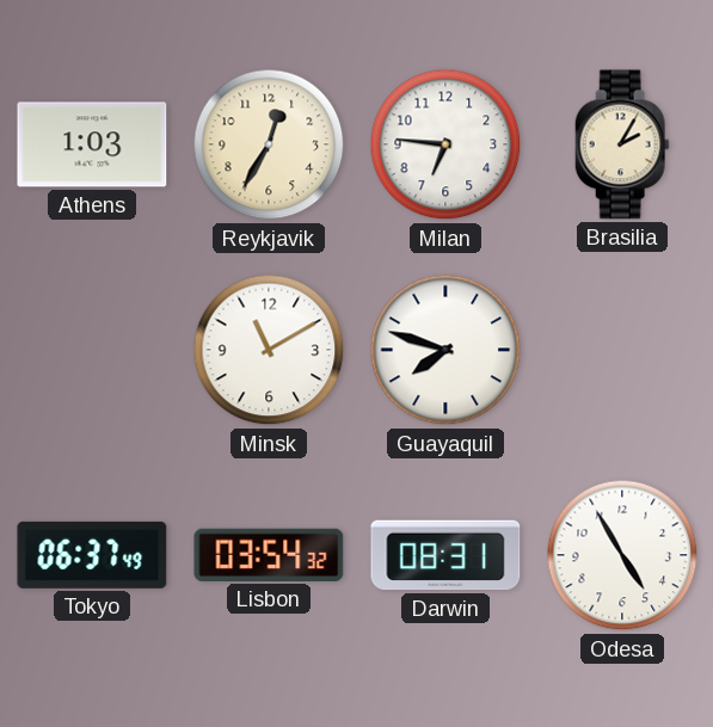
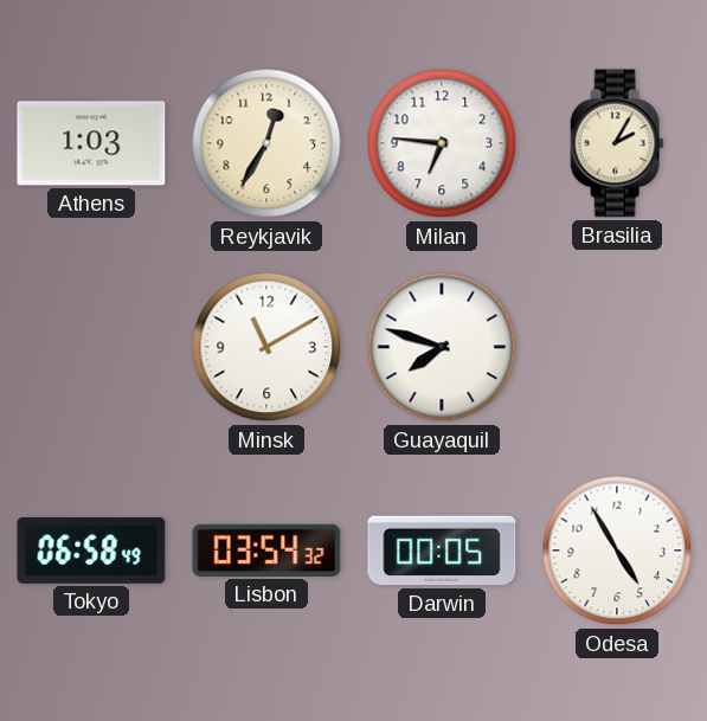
Tokyo: 06:37 -> 06:58
Darwin: 08:31 -> 00:05
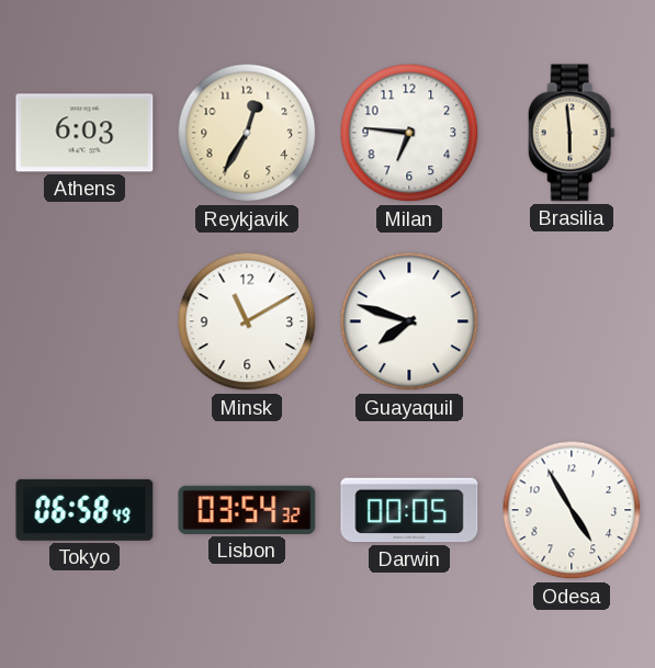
Athens: 1:03 -> 6:03
Brasilia: 2:05 -> 5:59
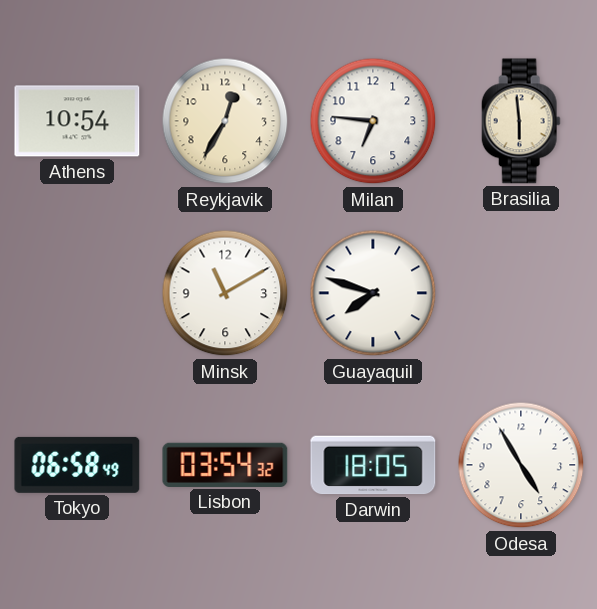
Athens: 6:03 -> 10:54
Darwin: 00:05 -> 18:05
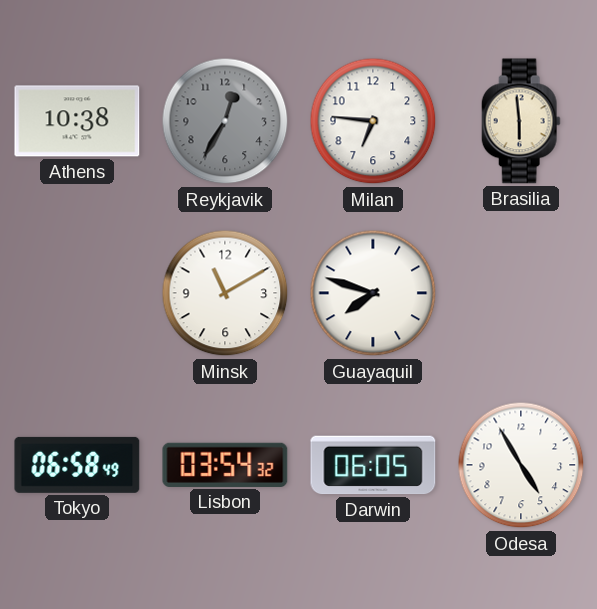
Athens: 10:54 -> 10:38
Reykjavik dial: cream -> grey
Darwin: 18:05 -> 06:05
